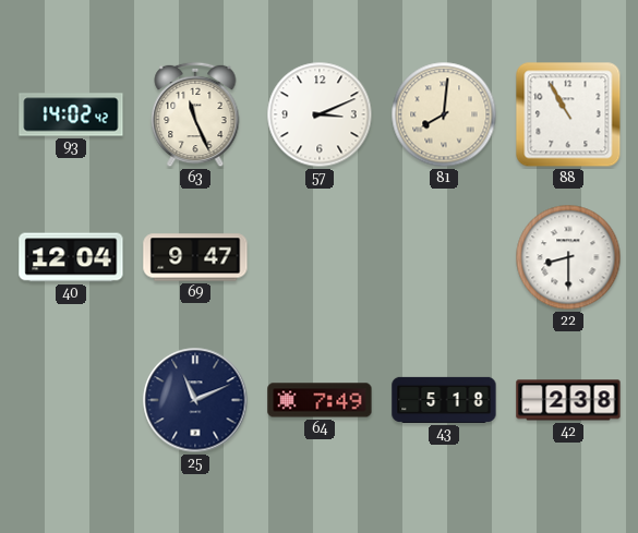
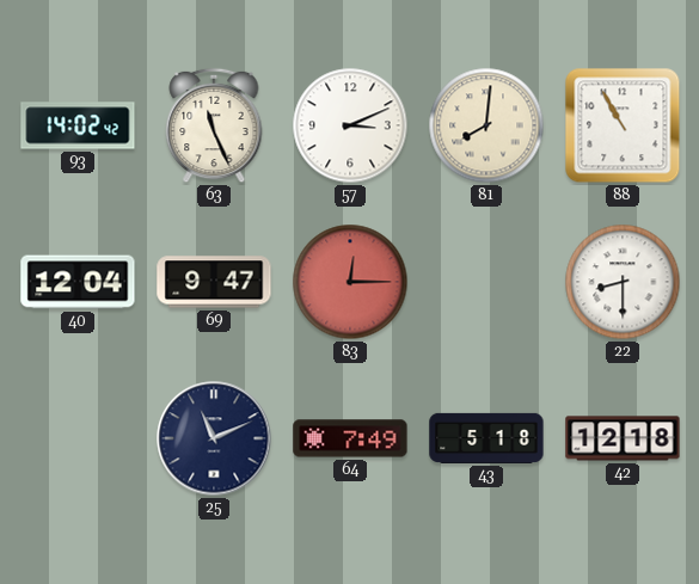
83: none -> 12:15
42: 2:38 -> 12:18
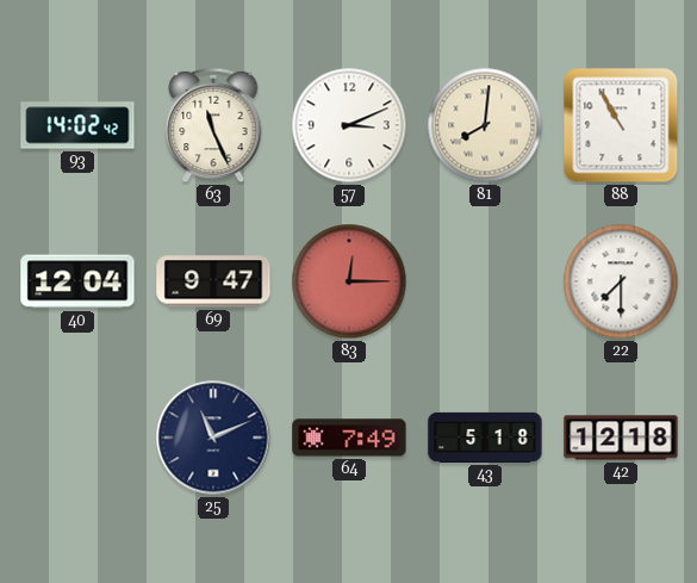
22: 8:30 -> 7:30
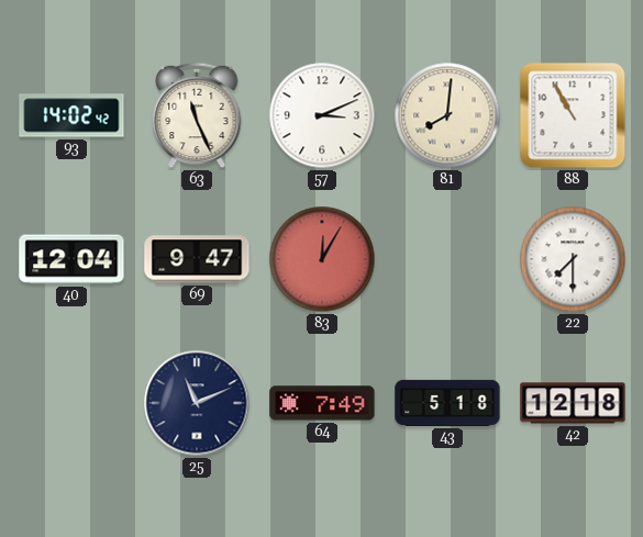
83: 12:15 -> 12:05
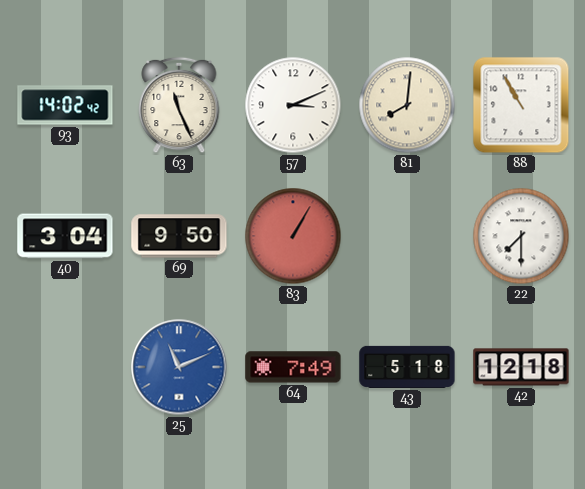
40: 12:04 -> 3:04
69: 9:47 -> 9:50
83: 12:05 -> 1:05
25 dial: navy -> blue
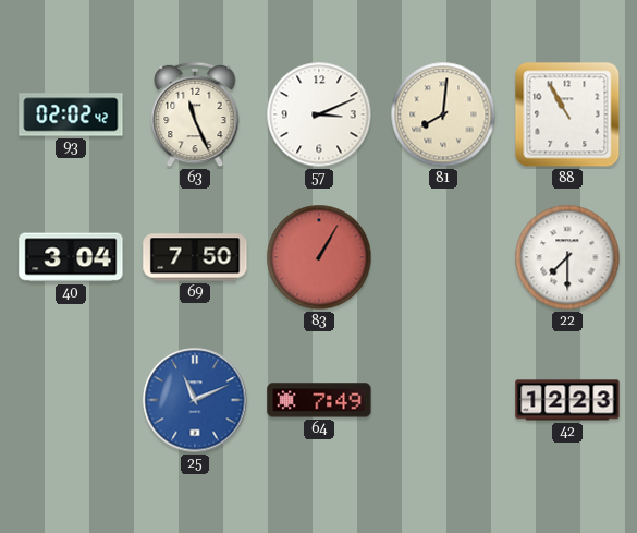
93: 14:02 -> 02:02
69: 9:50 -> 7:50
43: 5:18 -> none
42: 12:18 -> 12:23
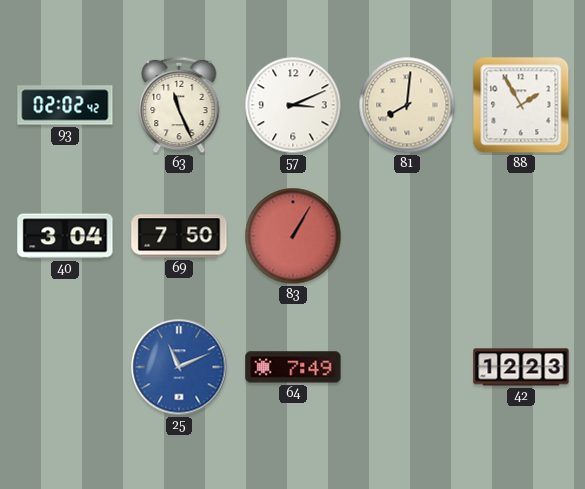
88: 10:55 -> 1:55
22: 7:30 -> none
